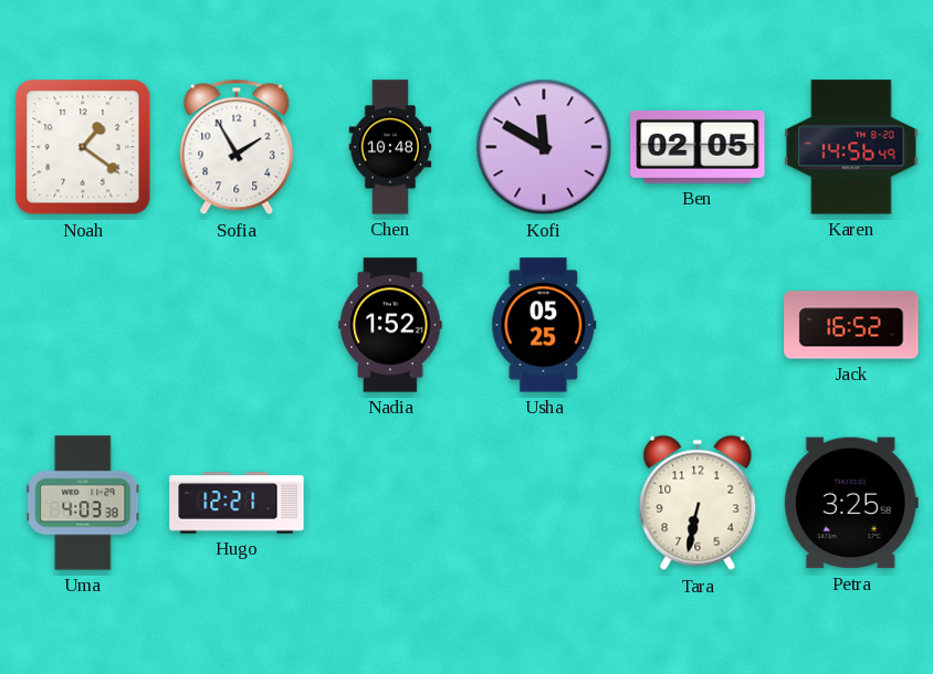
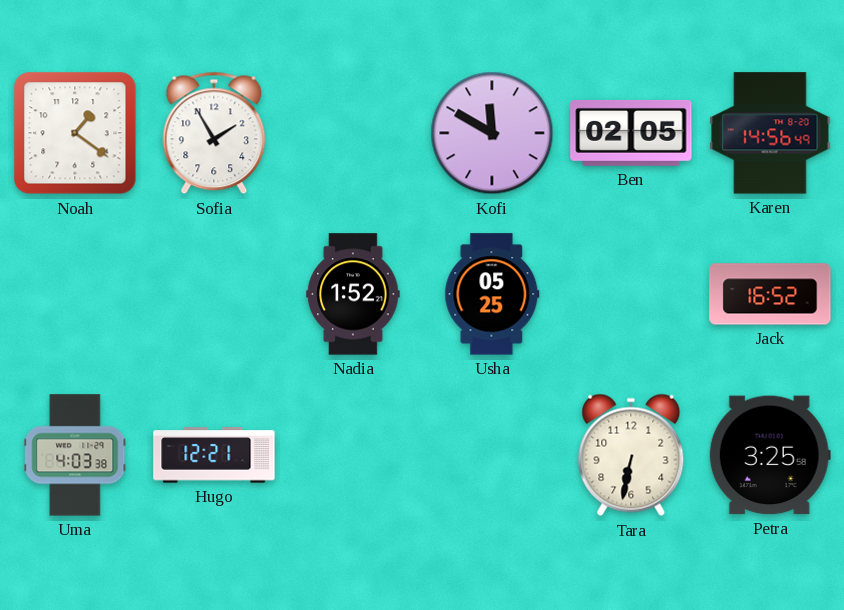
Chen: 10:48 -> none
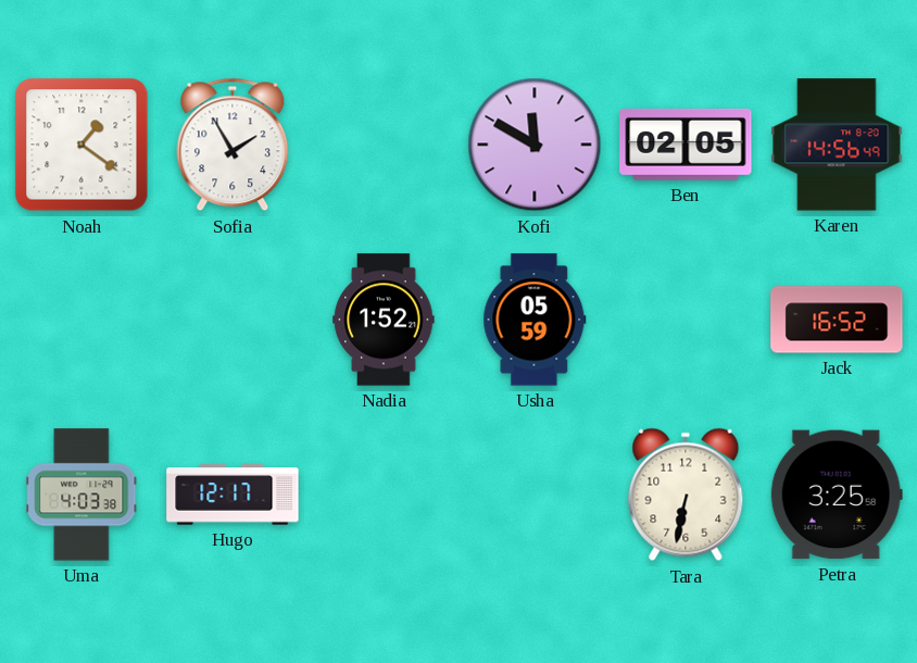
Usha: 05:25 -> 05:59
Hugo: 12:21 -> 12:17
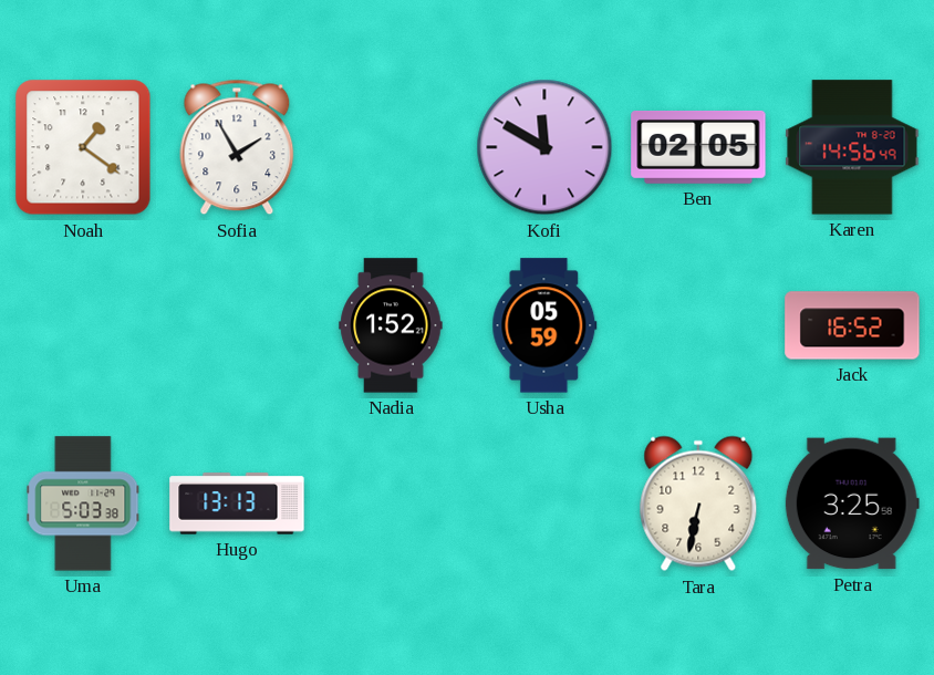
Uma: 4:03 -> 5:03
Hugo: 12:17 -> 13:13
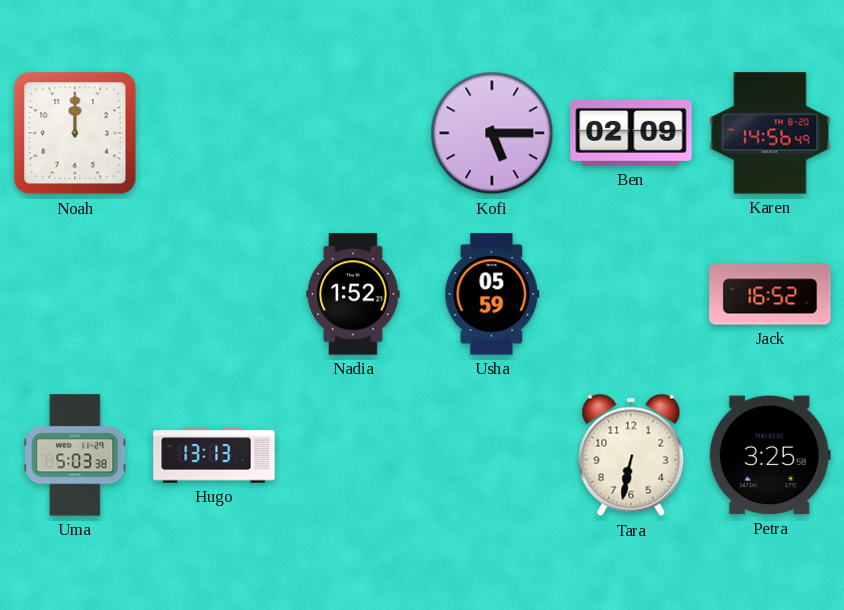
Noah: 1:21 -> 12:00
Sofia: 1:55 -> none
Kofi: 11:50 -> 5:15
Ben: 02:05 -> 02:09
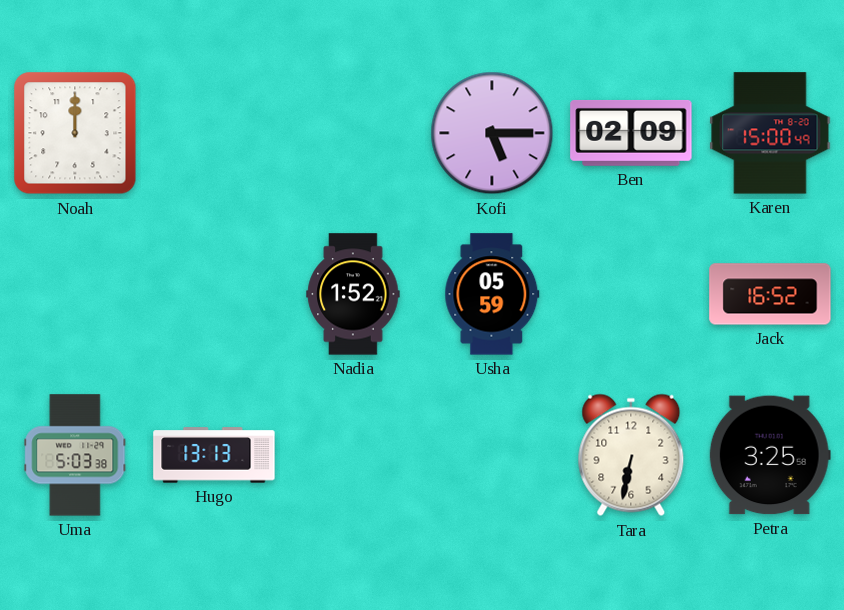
Karen: 14:56 -> 15:00
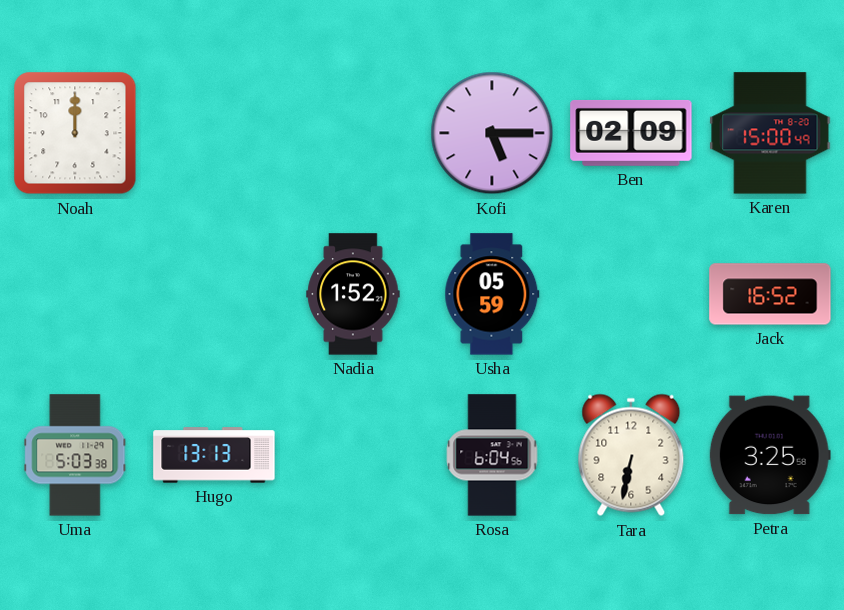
Rosa: none -> 6:04
